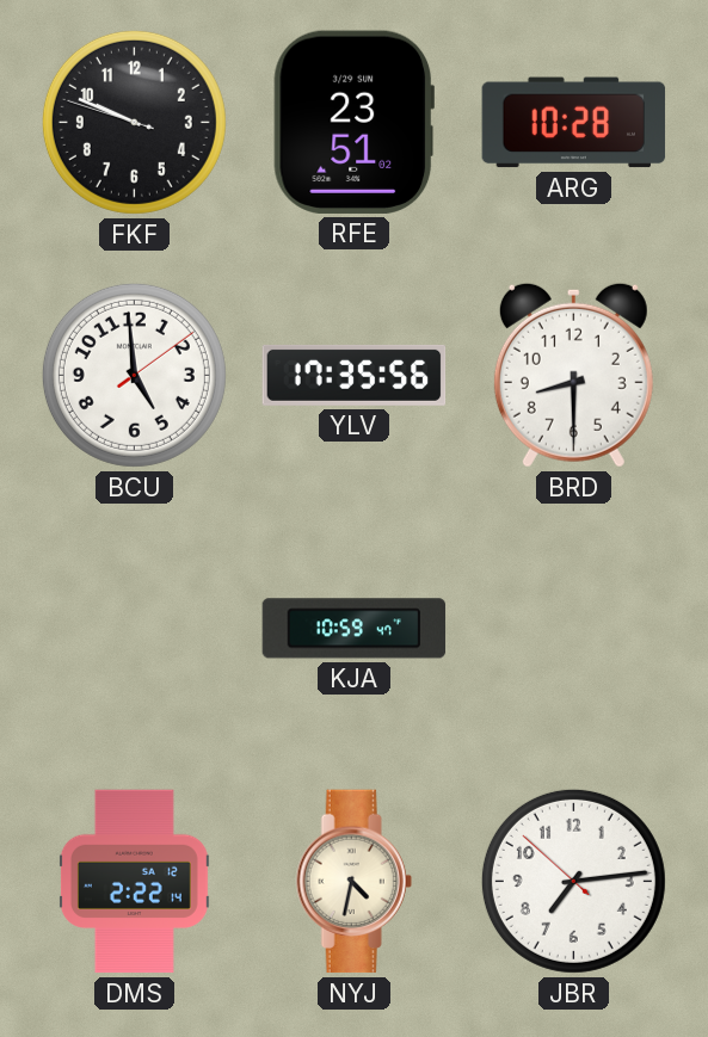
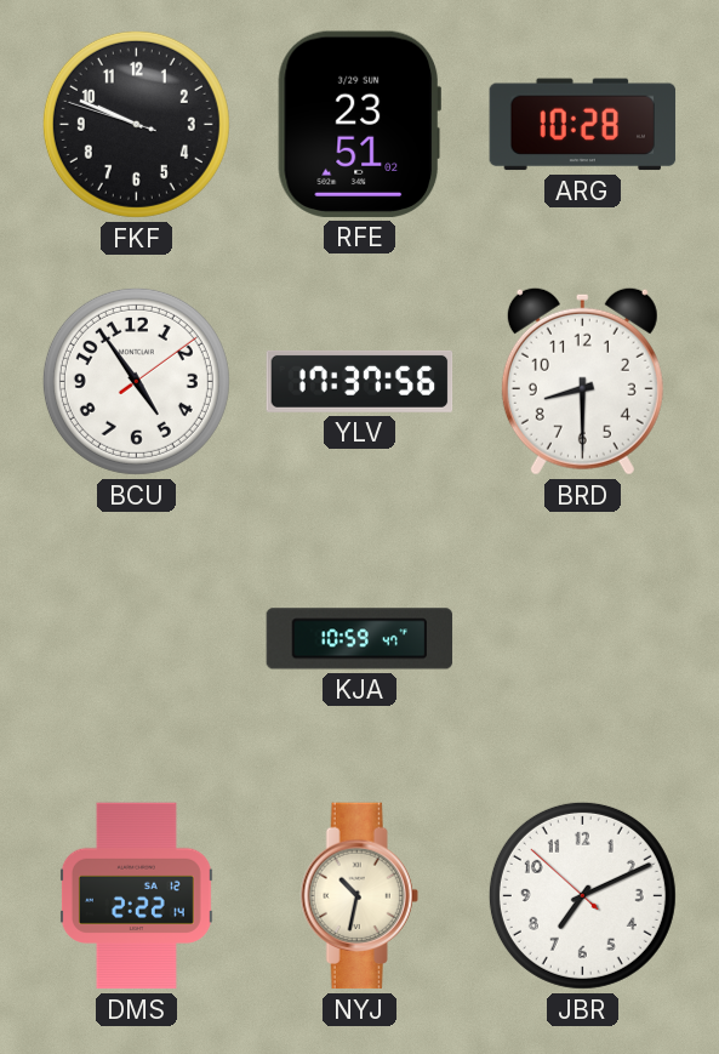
BCU: 4:59 -> 4:54
YLV: 17:35 -> 17:37
NYJ: 4:32 -> 10:32
JBR: 7:13 -> 7:10
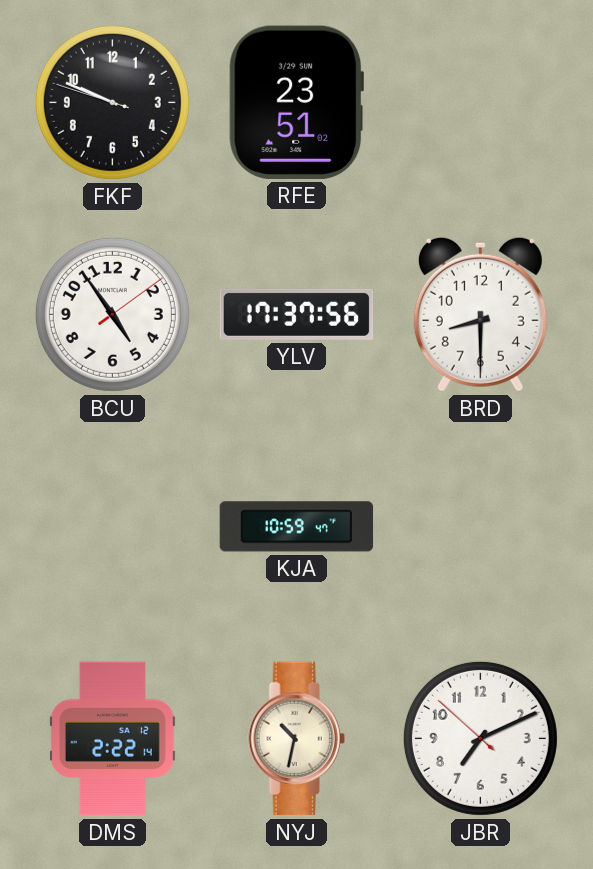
ARG: 10:28 -> none
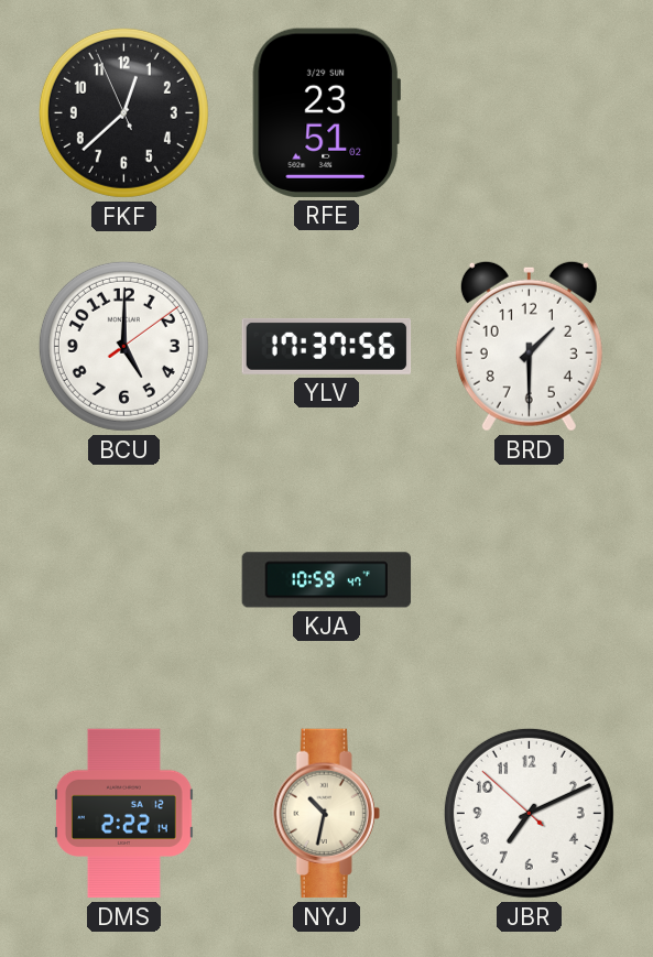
FKF: 9:48 -> 12:37
BCU: 4:54 -> 5:00
BRD: 8:30 -> 1:30
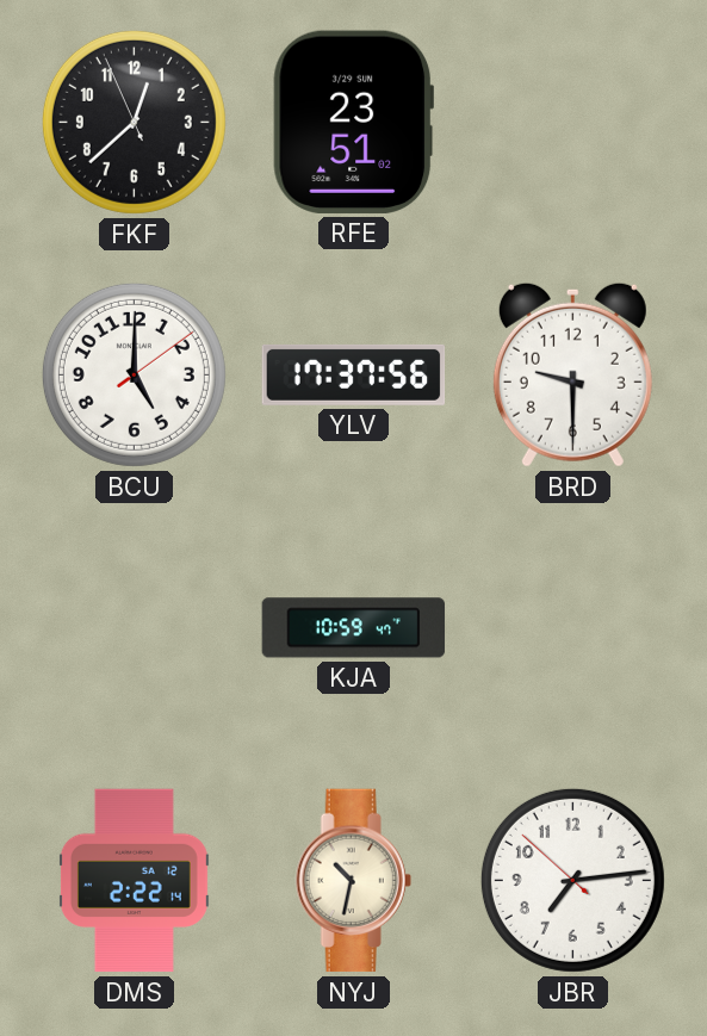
BRD: 1:30 -> 9:30
JBR: 7:10 -> 7:13
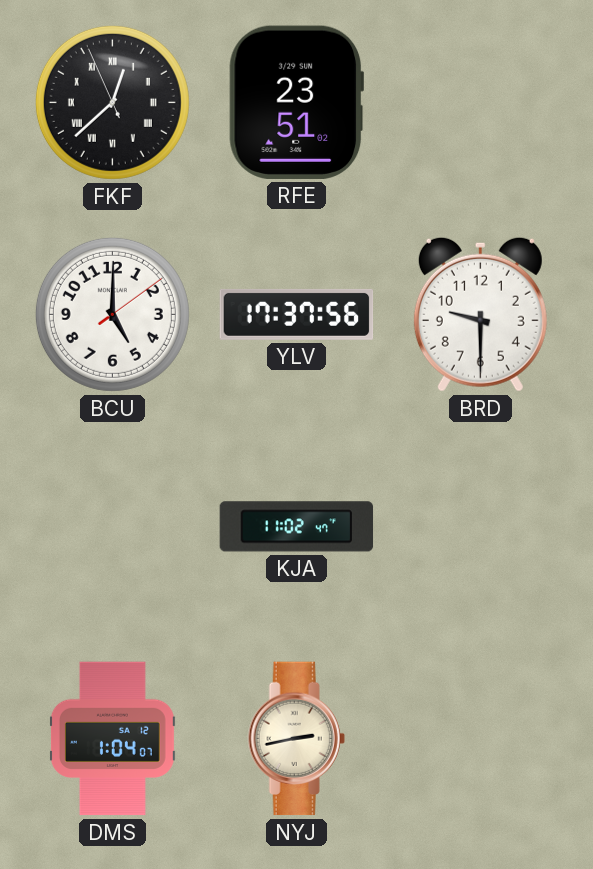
FKF numerals: Arabic -> Roman
KJA: 10:59 -> 11:02
DMS: 2:22 -> 1:04
NYJ: 10:32 -> 2:43
JBR: 7:13 -> none
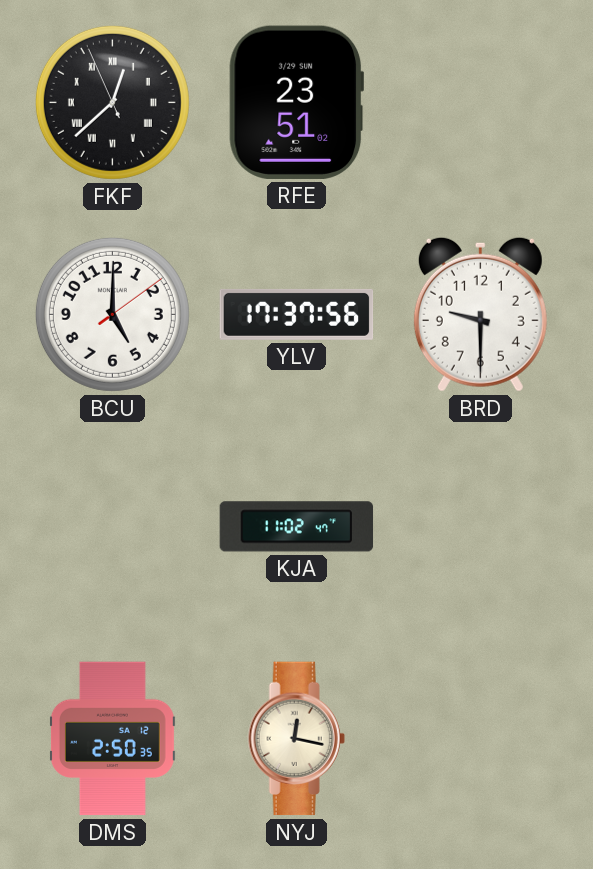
DMS: 1:04 -> 2:50
NYJ: 2:43 -> 12:17
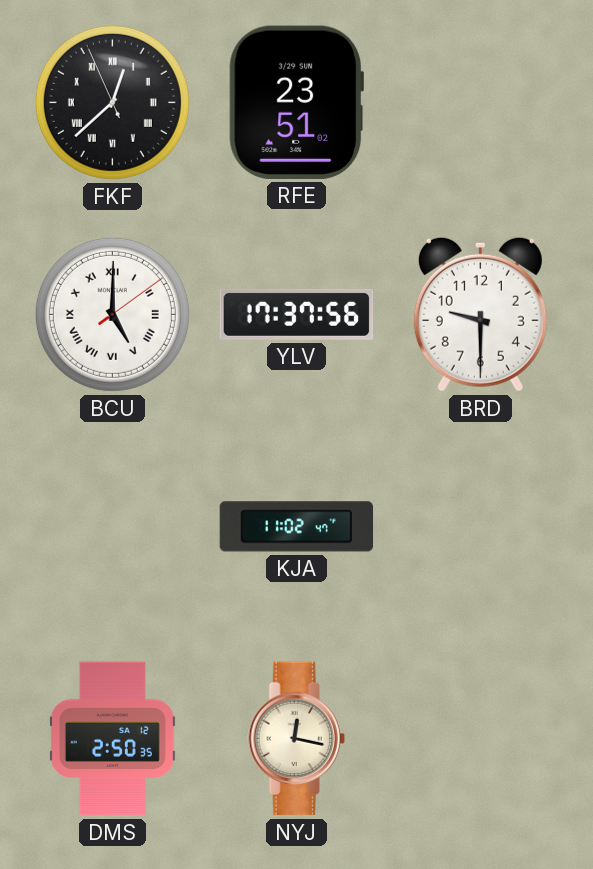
BCU numerals: Arabic -> Roman
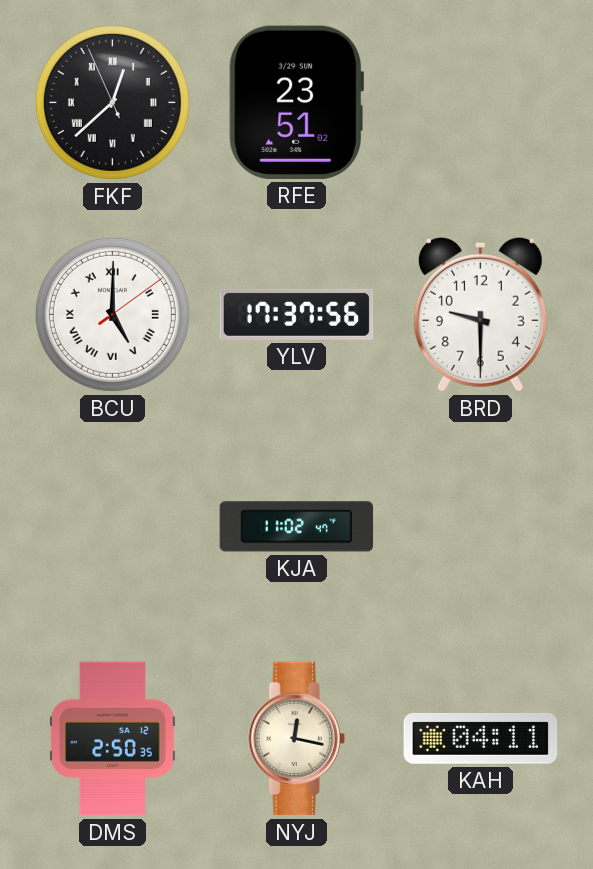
KAH: none -> 04:11
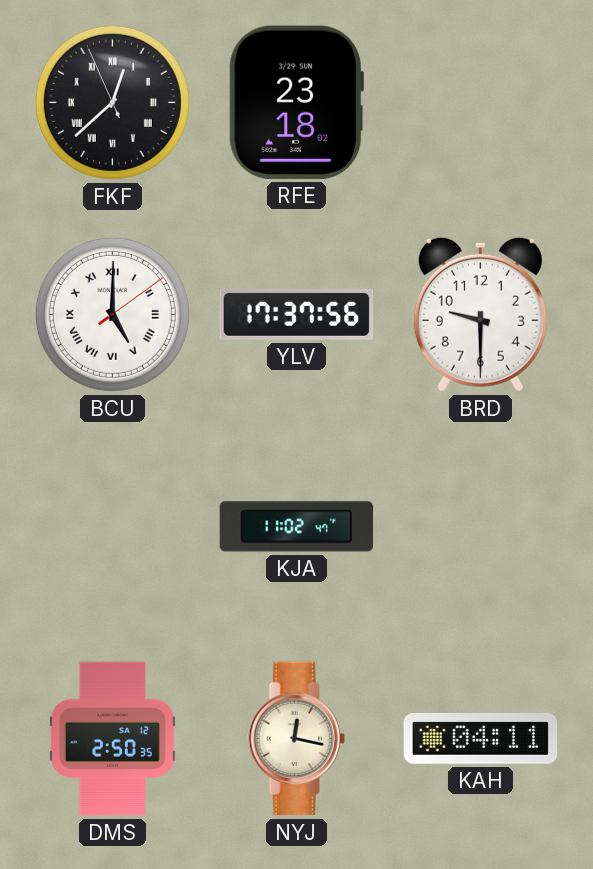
RFE: 23:51 -> 23:18
